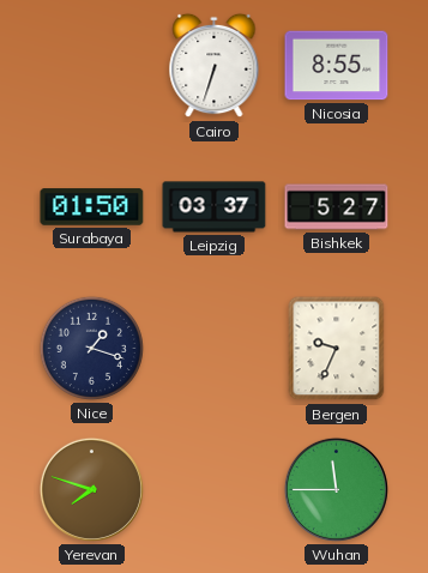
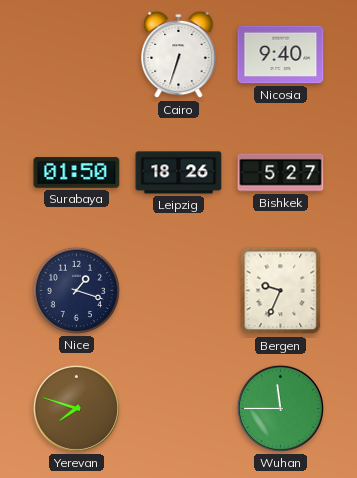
Nicosia: 8:55 -> 9:40
Leipzig: 03:37 -> 18:26
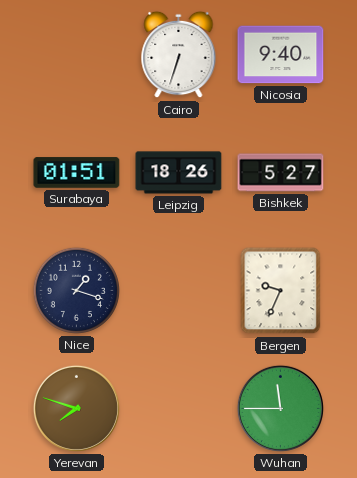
Surabaya: 01:50 -> 01:51
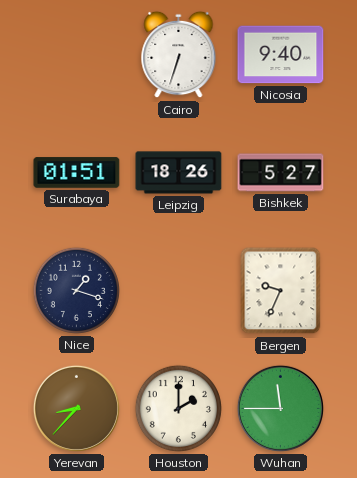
Yerevan: 7:48 -> 8:37
Houston: none -> 2:00
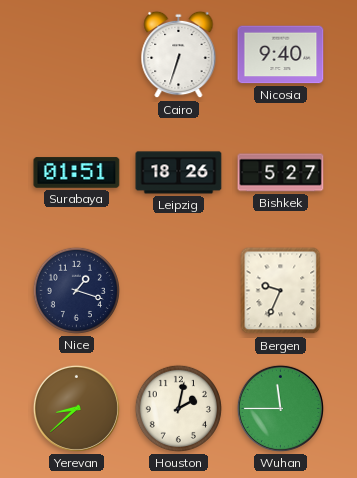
Yerevan: 8:37 -> 8:38
Houston: 2:00 -> 2:02
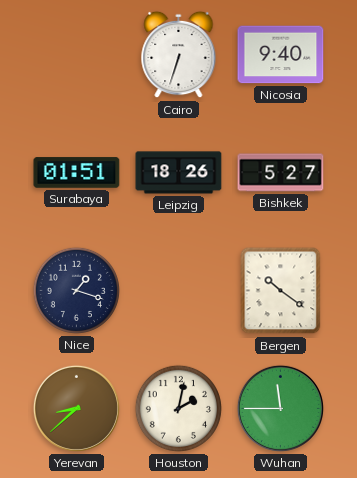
Bergen: 9:34 -> 10:21
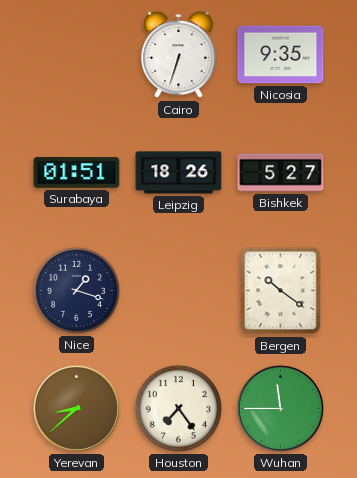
Nicosia: 9:40 -> 9:35
Houston: 2:02 -> 7:24
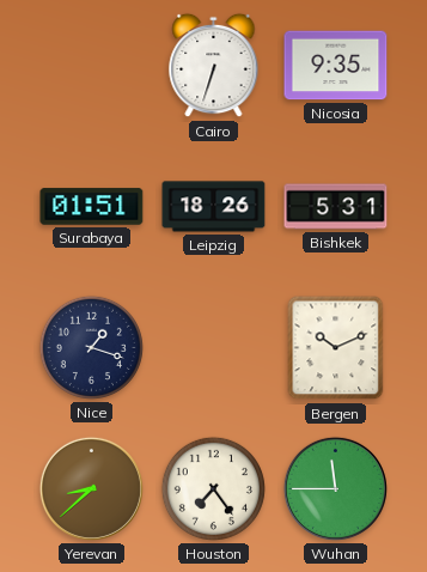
Bishkek: 5:27 -> 5:31
Bergen: 10:21 -> 10:11
